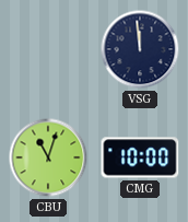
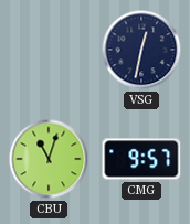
VSG: 11:59 -> 12:32
CMG: 10:00 -> 9:57
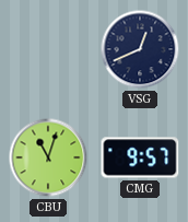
VSG: 12:32 -> 12:41
